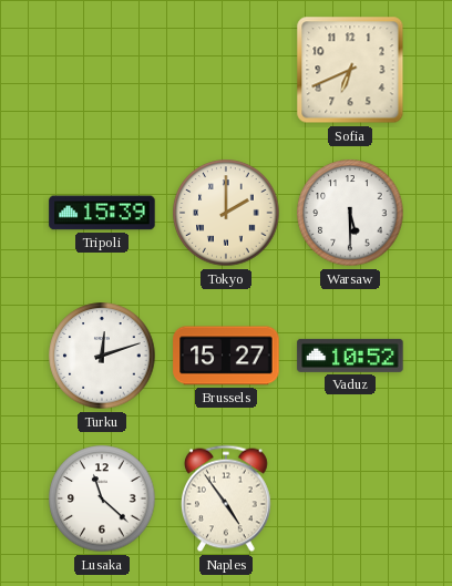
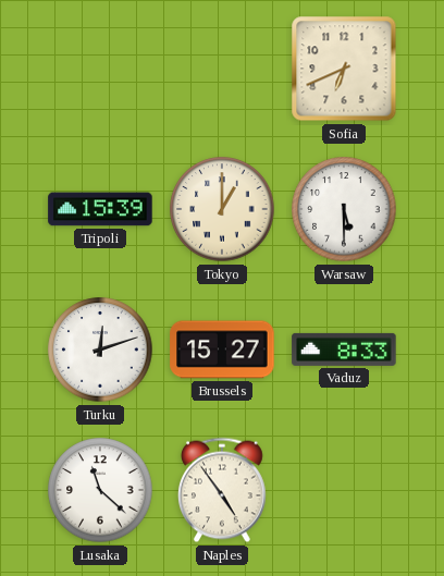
Tokyo: 2:00 -> 1:00
Vaduz: 10:52 -> 8:33
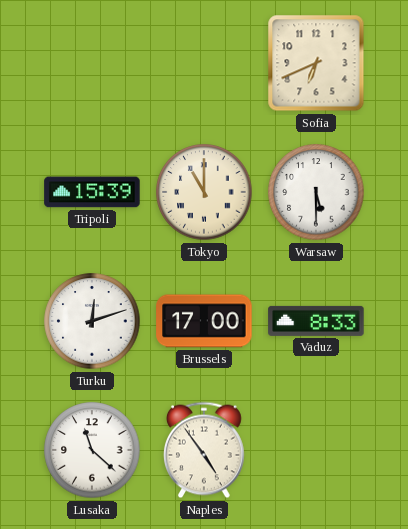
Tokyo: 1:00 -> 11:00
Brussels: 15:27 -> 17:00
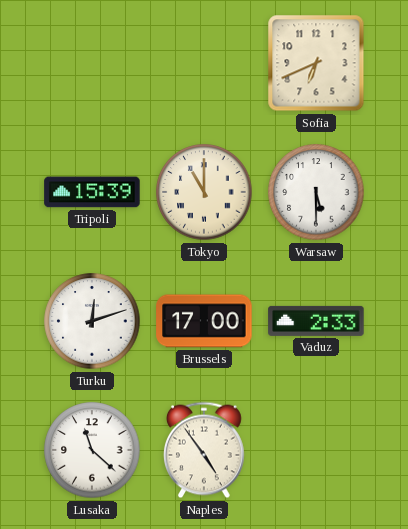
Vaduz: 8:33 -> 2:33
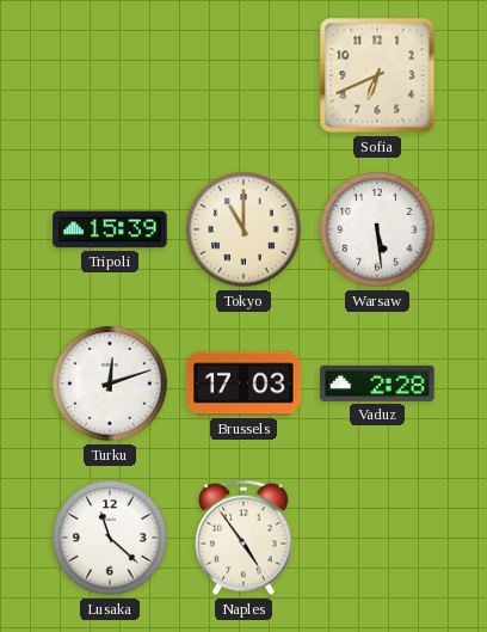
Warsaw: 5:30 -> 5:29
Brussels: 17:00 -> 17:03
Vaduz: 2:33 -> 2:28
